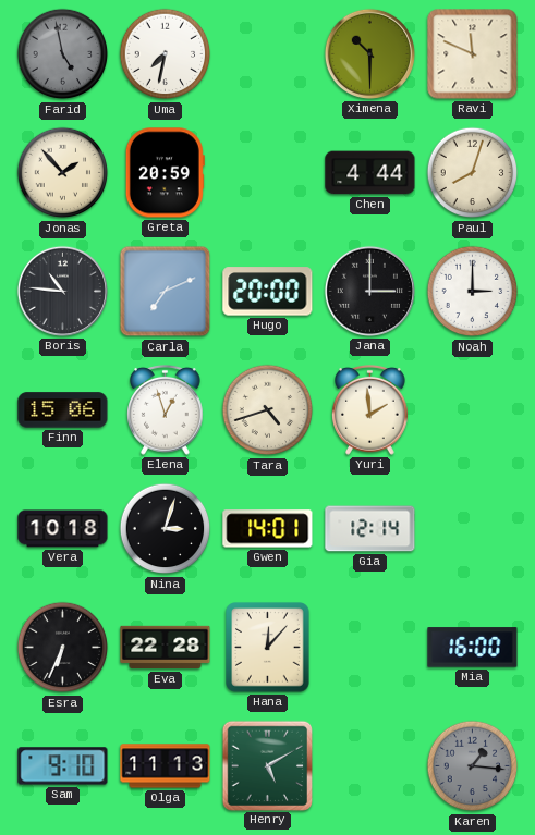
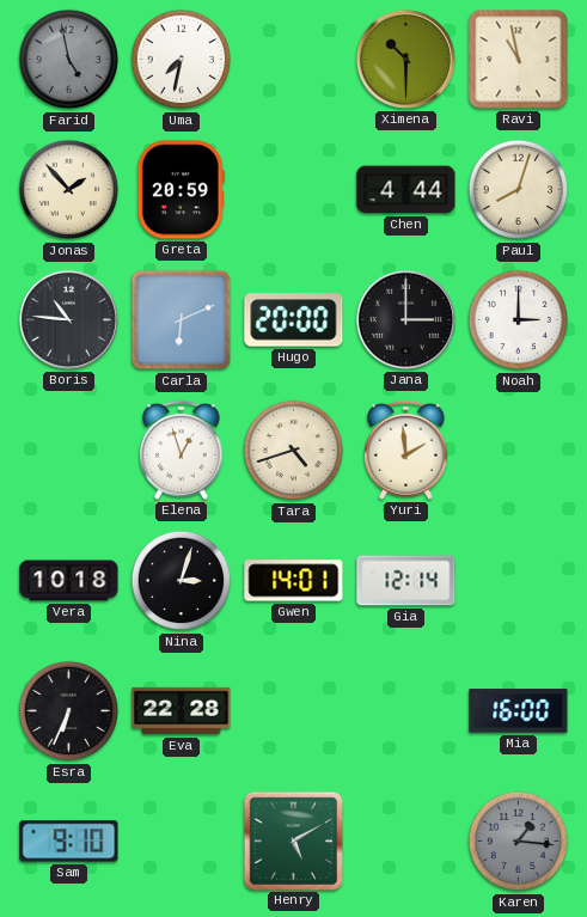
Ravi: 11:49 -> 10:58
Carla: 7:11 -> 6:11
Finn: 15:06 -> none
Hana: 12:07 -> none
Olga: 11:13 -> none
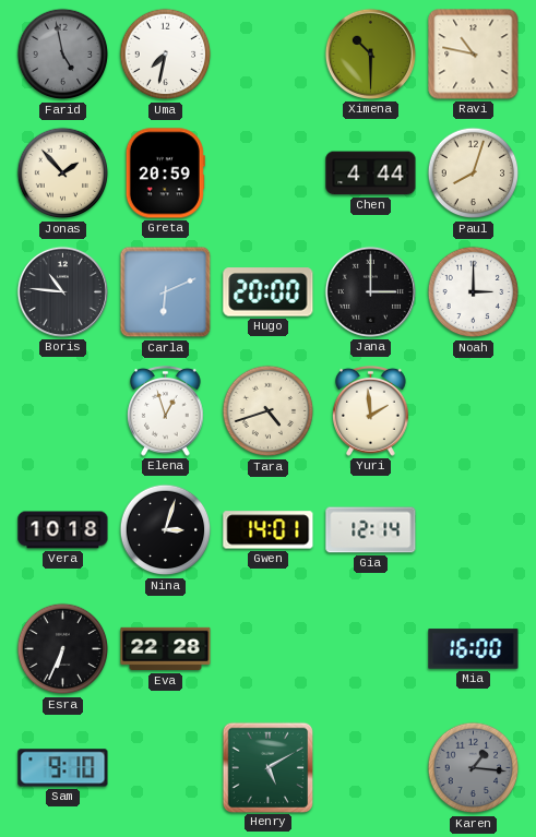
Ravi: 10:58 -> 10:47
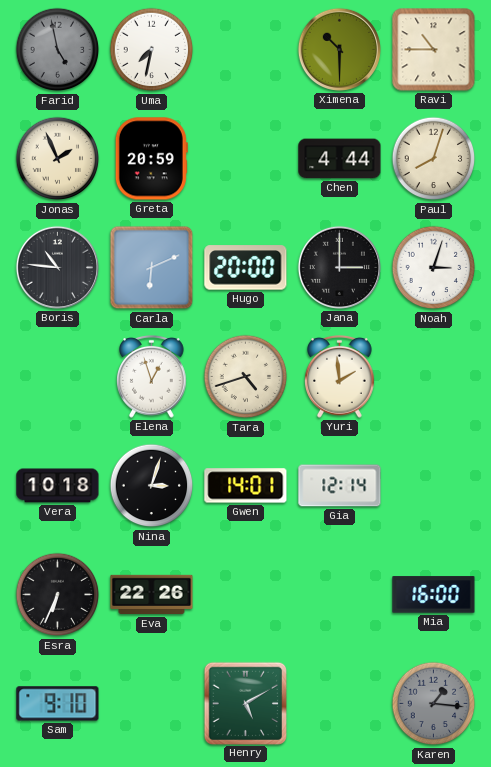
Ravi: 10:47 -> 10:45
Jonas: 1:53 -> 1:56
Noah: 3:00 -> 3:03
Eva: 22:28 -> 22:26
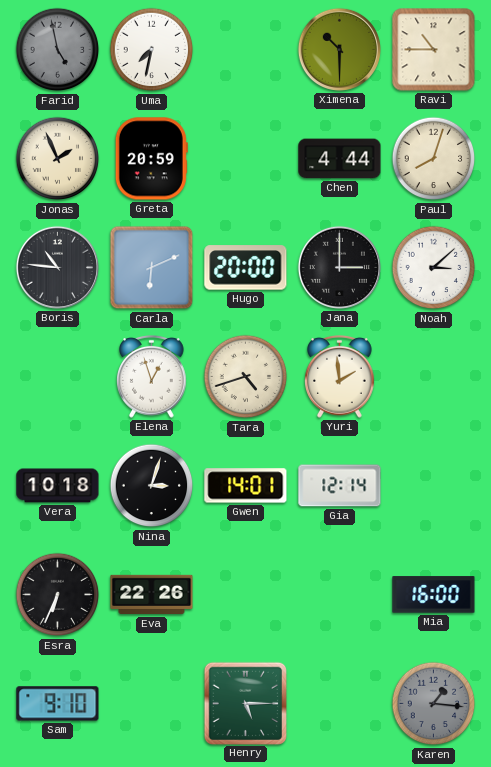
Noah: 3:03 -> 3:08
Henry: 5:10 -> 5:15
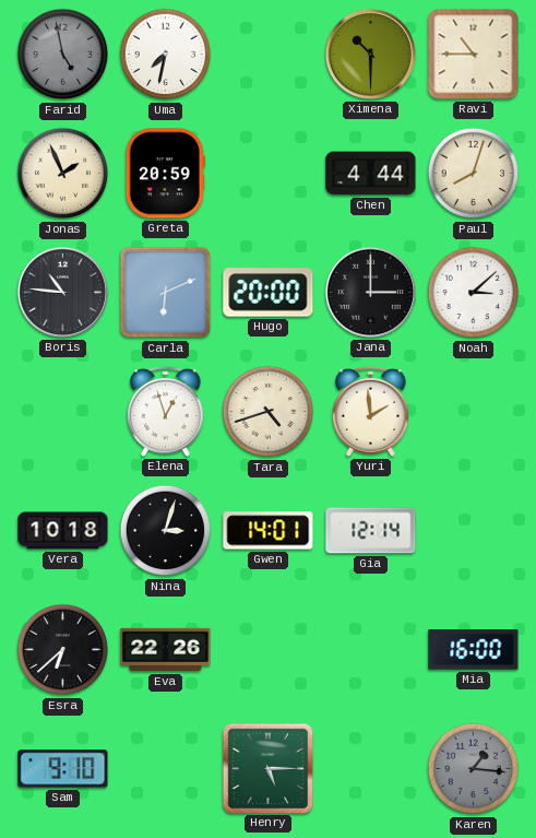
Esra: 6:34 -> 6:38
